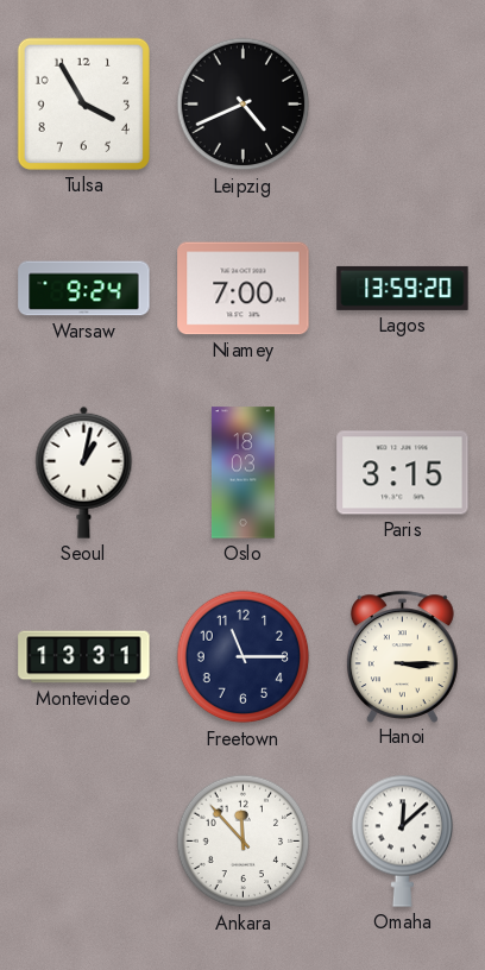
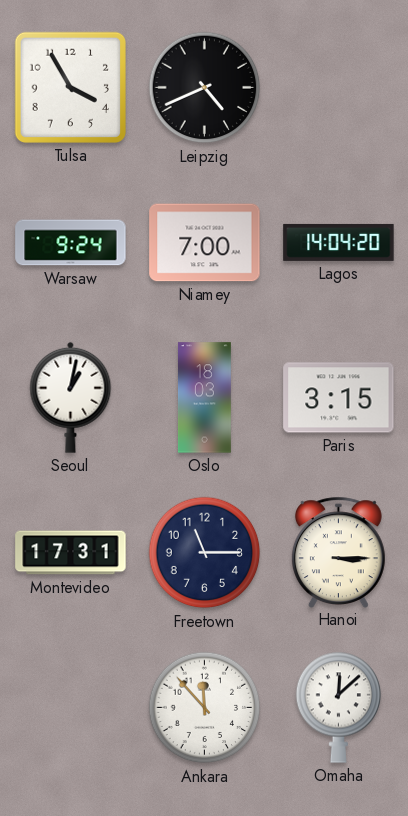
Lagos: 13:59 -> 14:04
Montevideo: 13:31 -> 17:31
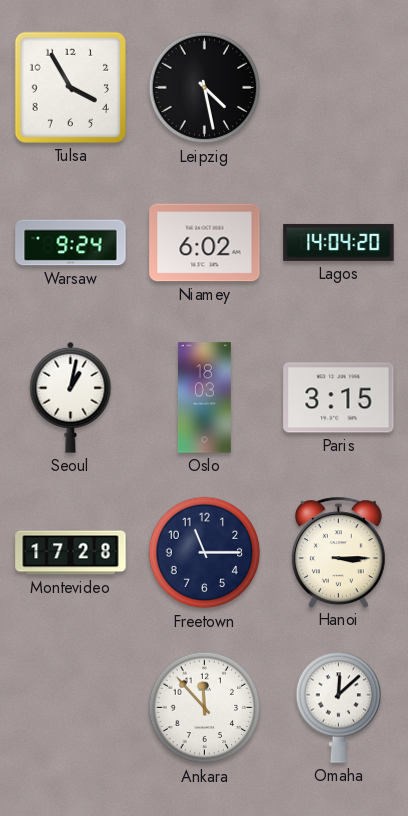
Leipzig: 4:41 -> 4:28
Niamey: 7:00 -> 6:02
Montevideo: 17:31 -> 17:28
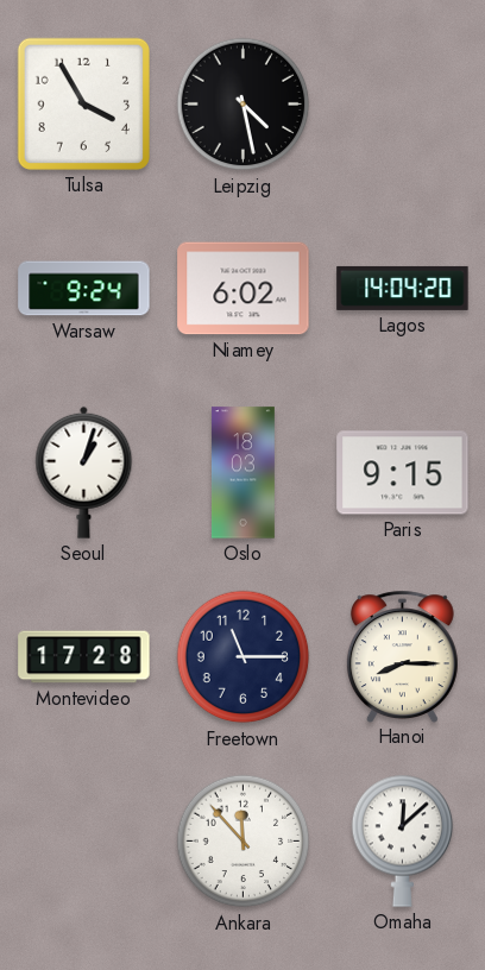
Seoul: 1:02 -> 1:03
Paris: 3:15 -> 9:15
Hanoi: 3:15 -> 8:15
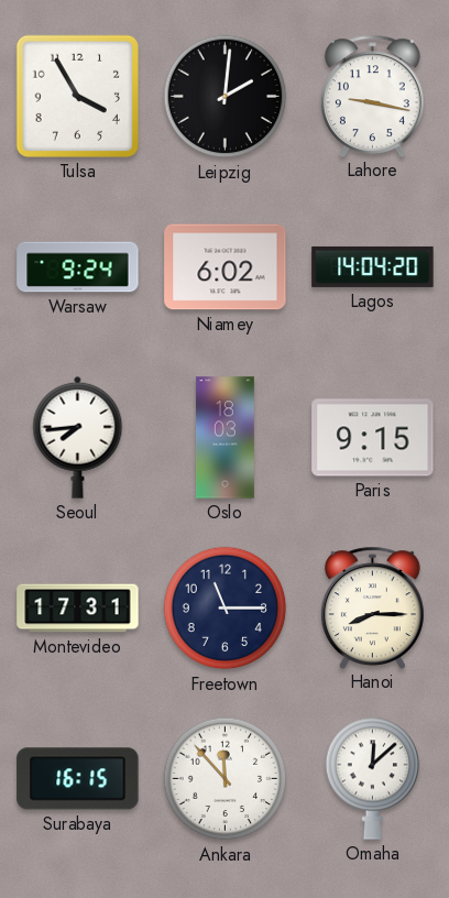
Leipzig: 4:28 -> 2:01
Lahore: none -> 9:17
Seoul: 1:03 -> 7:44
Montevideo: 17:28 -> 17:31
Surabaya: none -> 16:15
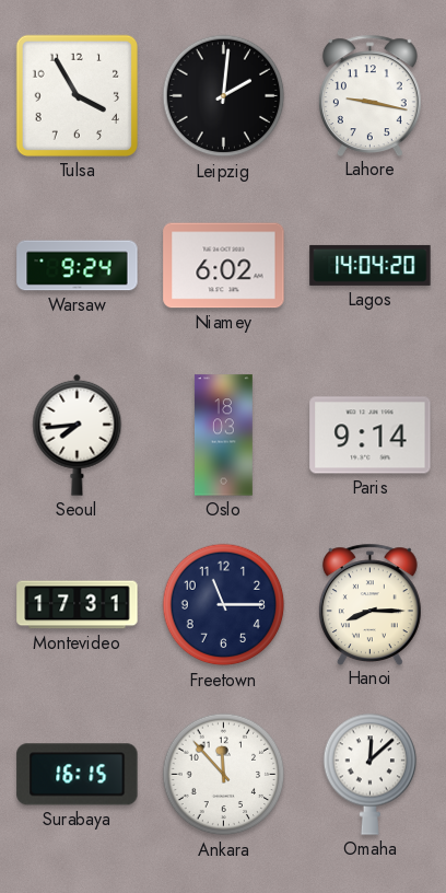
Paris: 9:15 -> 9:14
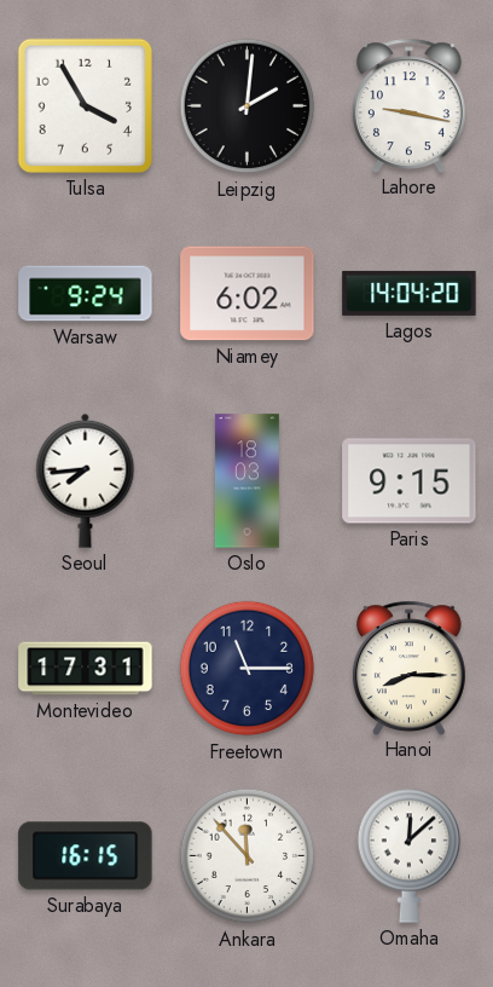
Paris: 9:14 -> 9:15
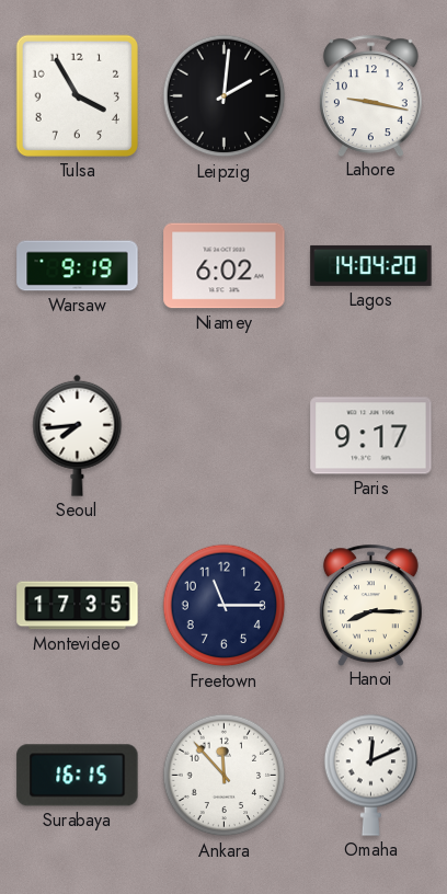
Warsaw: 9:24 -> 9:19
Oslo: 18:03 -> none
Paris: 9:15 -> 9:17
Montevideo: 17:31 -> 17:35
Omaha: 12:08 -> 12:11
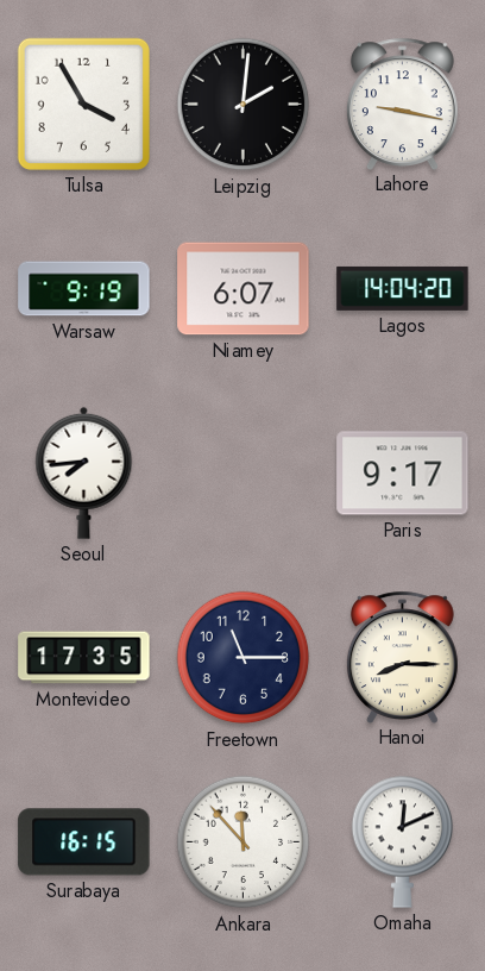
Niamey: 6:02 -> 6:07
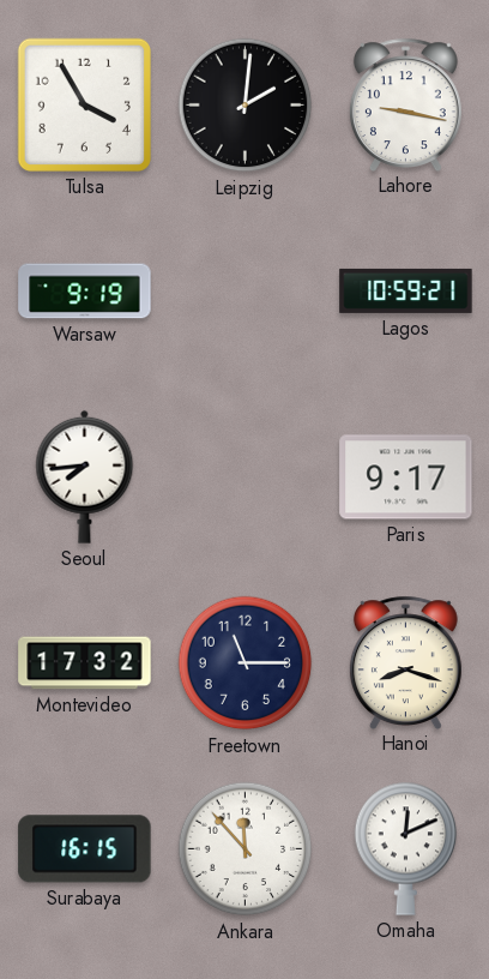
Niamey: 6:07 -> none
Lagos: 14:04 -> 10:59
Montevideo: 17:35 -> 17:32
Hanoi: 8:15 -> 8:18
